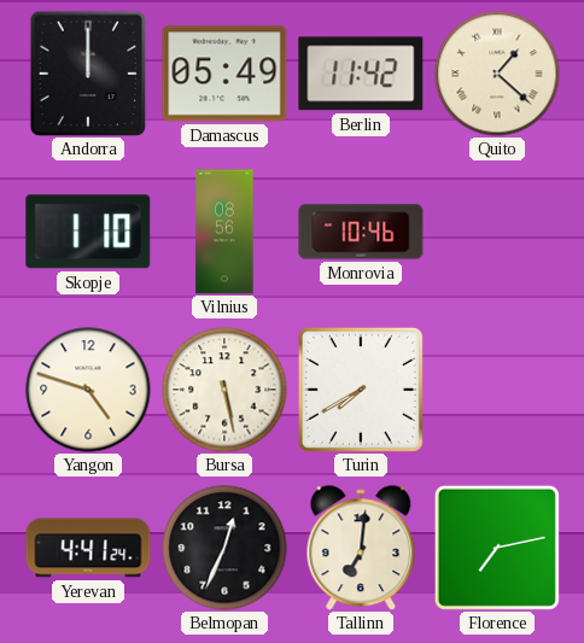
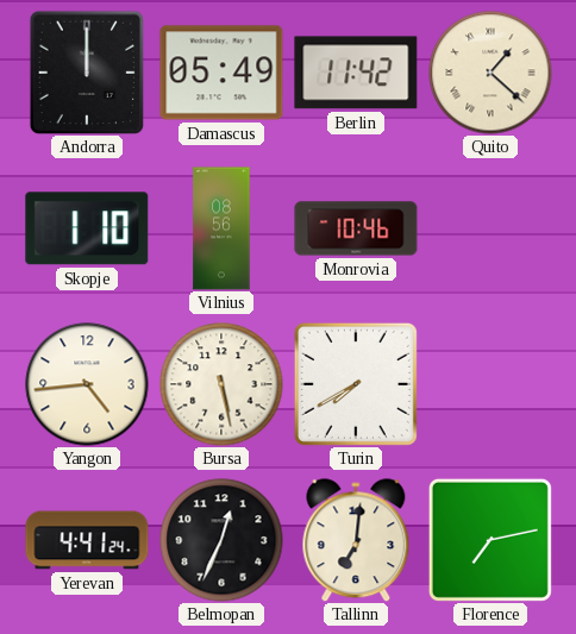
Yangon: 4:48 -> 4:44
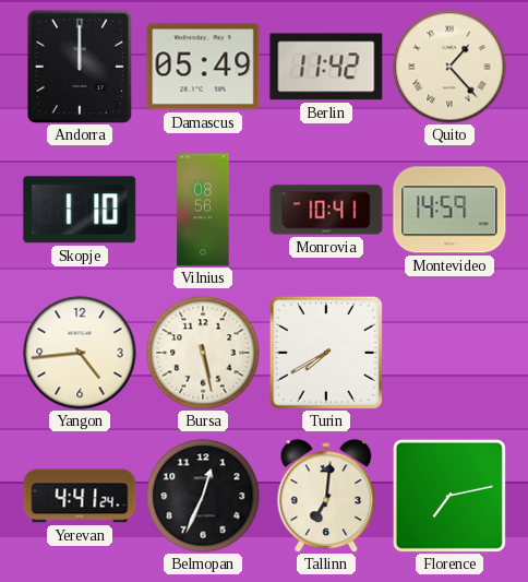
Quito: 1:22 -> 1:23
Monrovia: 10:46 -> 10:41
Montevideo: none -> 14:59
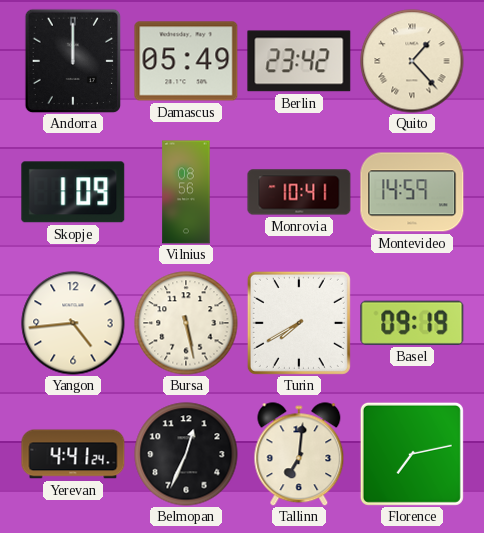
Berlin: 11:42 -> 23:42
Skopje: 1:10 -> 1:09
Basel: none -> 09:19
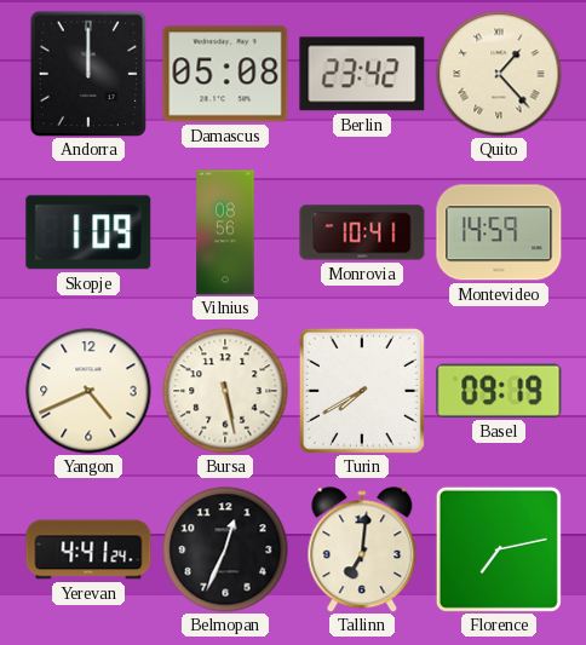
Damascus: 05:49 -> 05:08
Yangon: 4:44 -> 4:41
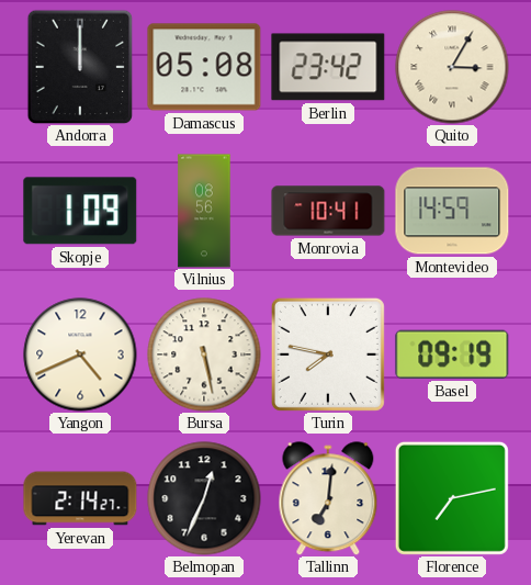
Quito: 1:23 -> 3:05
Turin: 7:40 -> 7:47
Yerevan: 4:41 -> 2:14
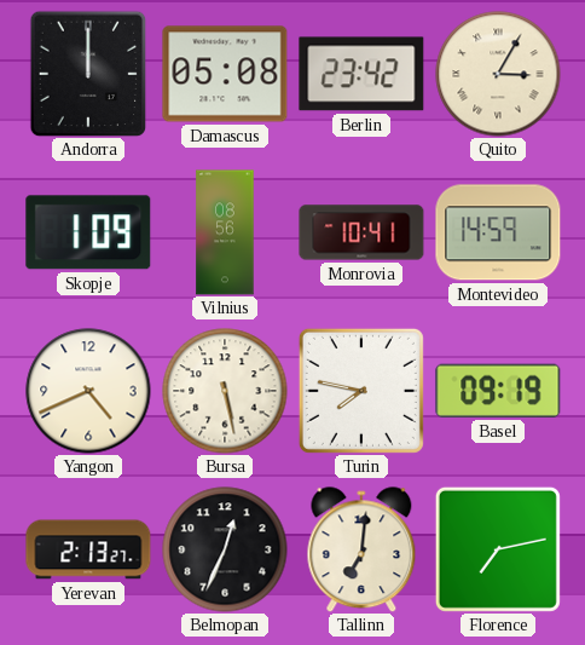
Yerevan: 2:14 -> 2:13
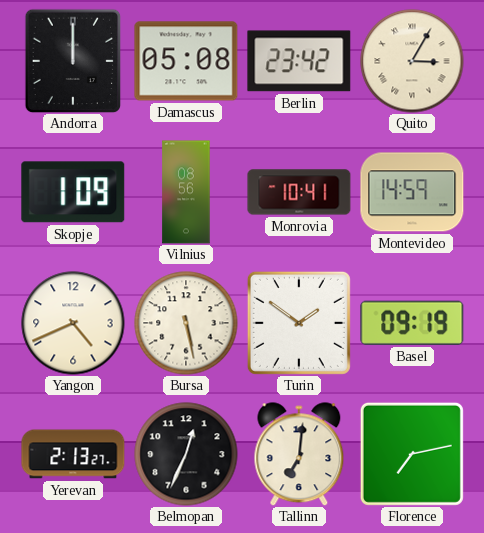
Turin: 7:47 -> 1:51
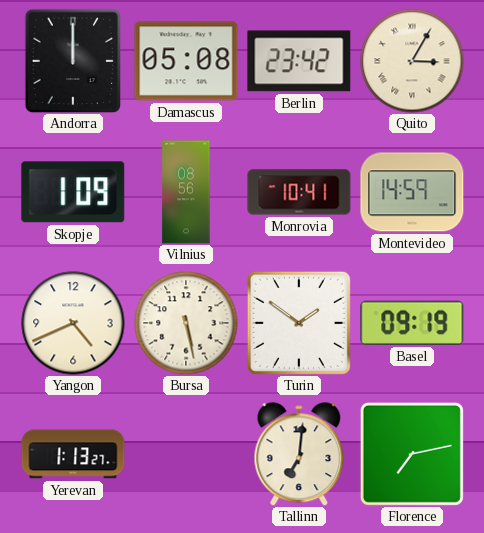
Yerevan: 2:13 -> 1:13
Belmopan: 12:34 -> none
